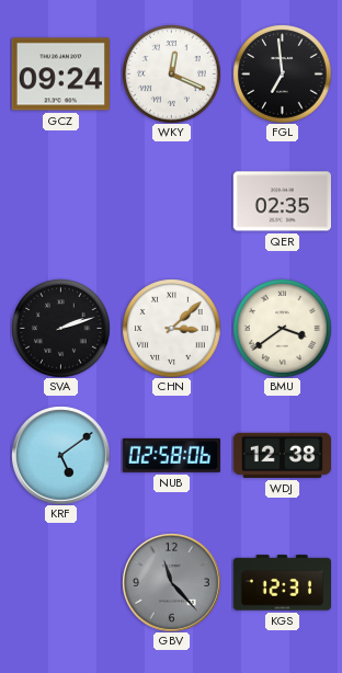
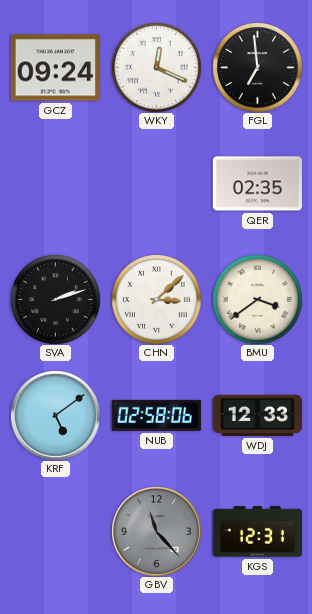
WDJ: 12:38 -> 12:33
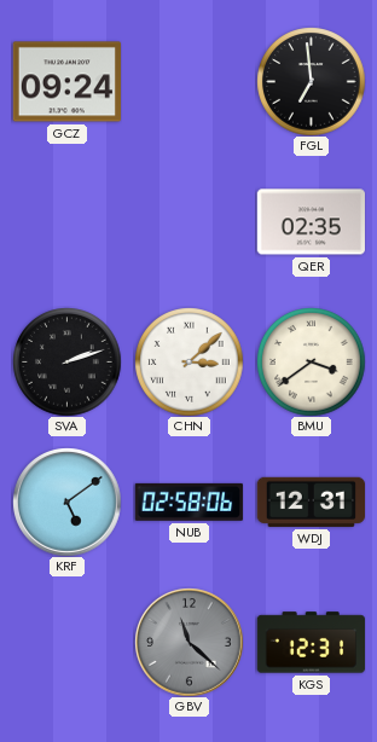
WKY: 12:19 -> none
WDJ: 12:33 -> 12:31
GBV: 11:23 -> 11:22
